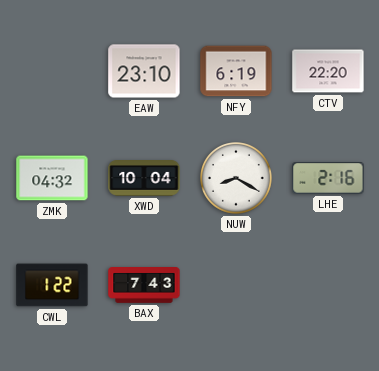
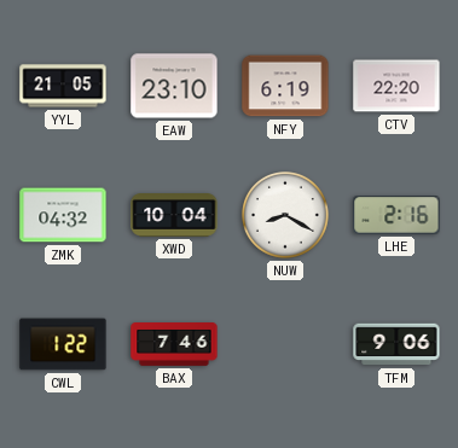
YYL: none -> 21:05
BAX: 7:43 -> 7:46
TFM: none -> 9:06
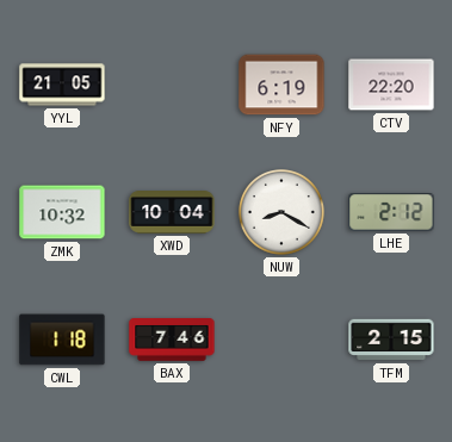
EAW: 23:10 -> none
ZMK: 04:32 -> 10:32
LHE: 2:16 -> 2:12
CWL: 1:22 -> 1:18
TFM: 9:06 -> 2:15
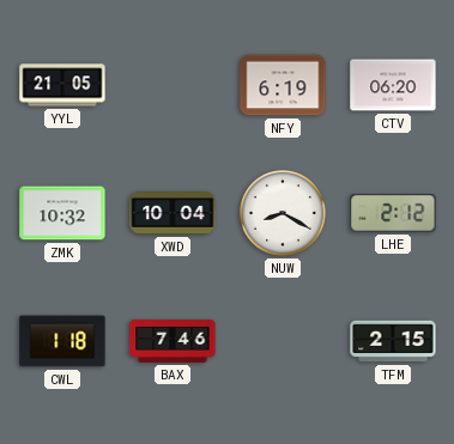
CTV: 22:20 -> 06:20
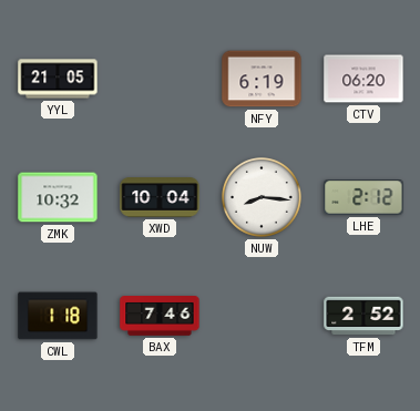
NUW: 8:20 -> 8:16
TFM: 2:15 -> 2:52
